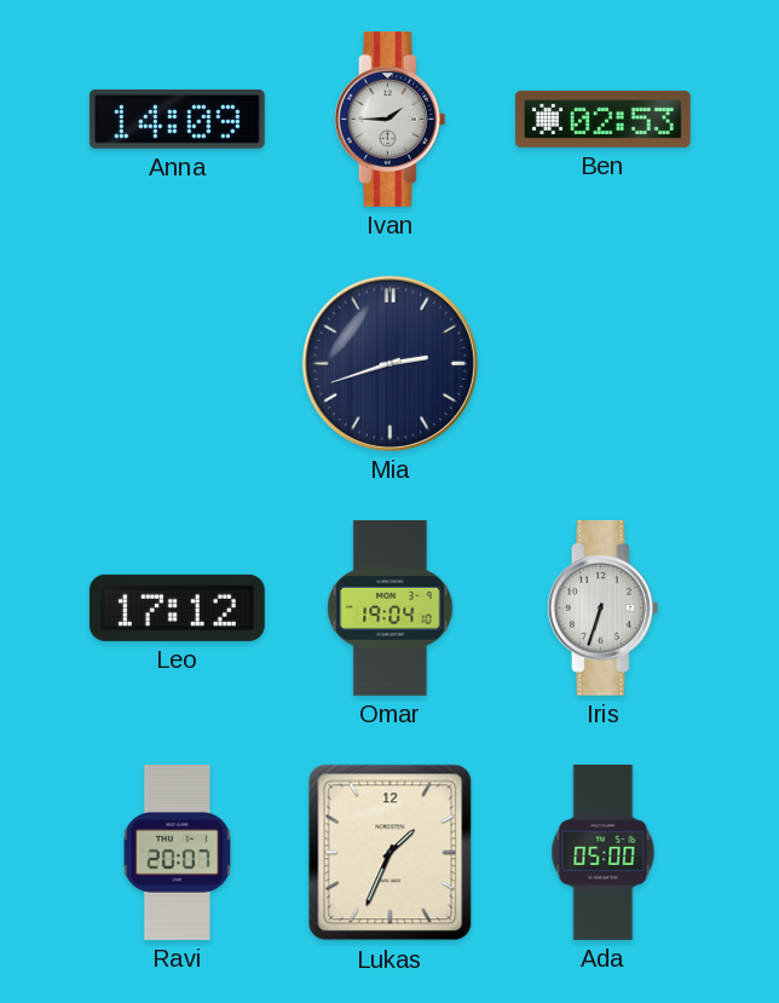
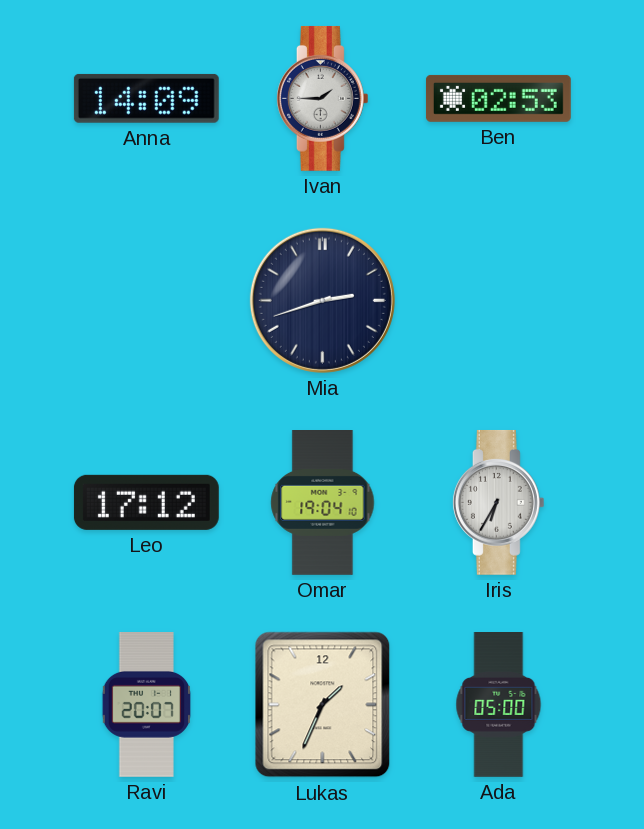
Iris: 6:33 -> 6:35
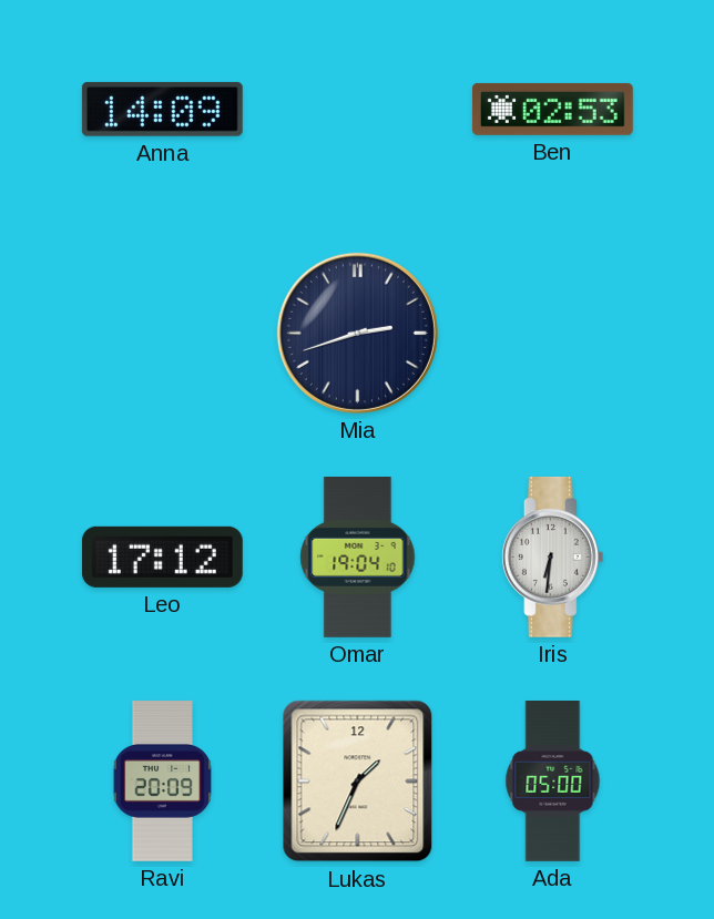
Ivan: 1:45 -> none
Iris: 6:35 -> 6:31
Ravi: 20:07 -> 20:09
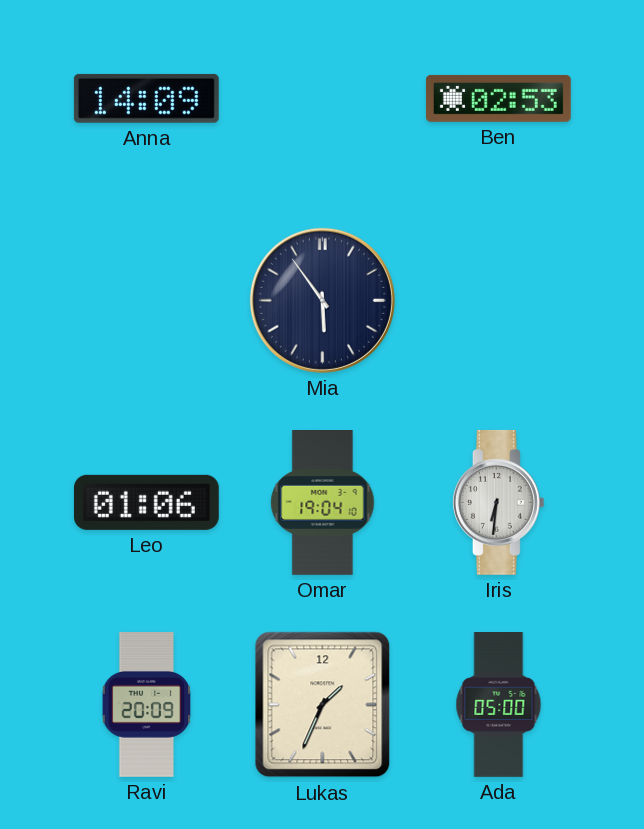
Mia: 2:42 -> 5:54
Leo: 17:12 -> 01:06
